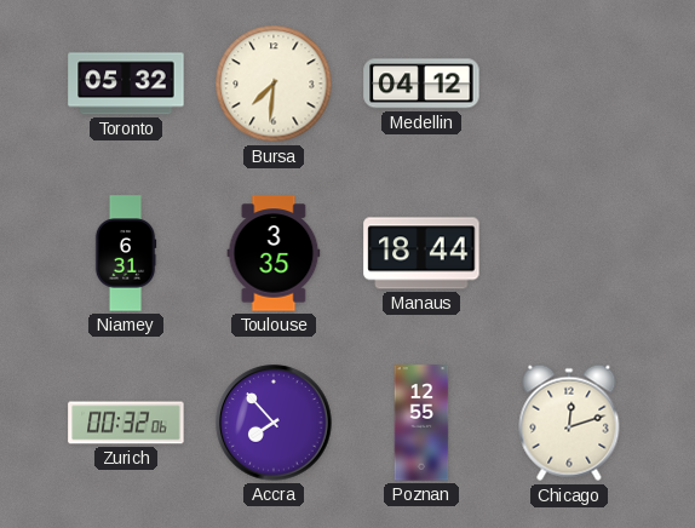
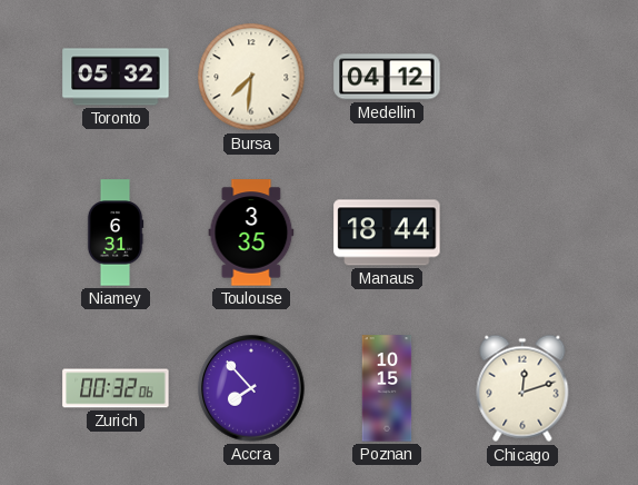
Poznan: 12:55 -> 10:15
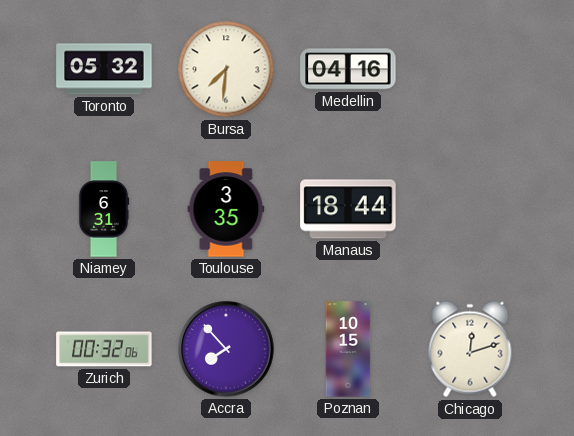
Medellin: 04:12 -> 04:16
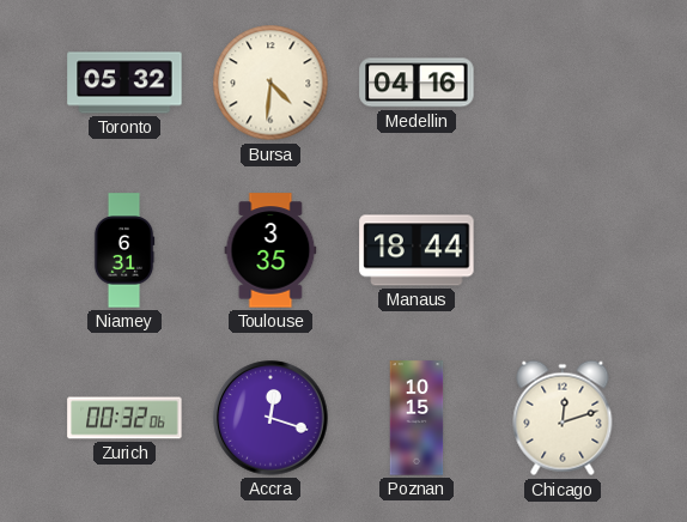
Bursa: 7:31 -> 4:31
Accra: 7:53 -> 12:18
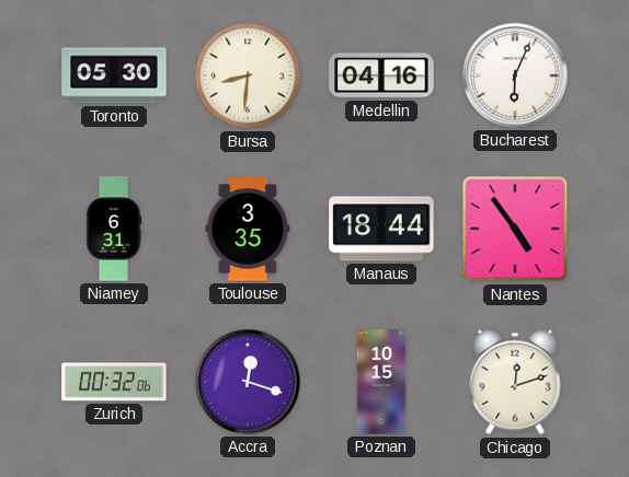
Toronto: 05:32 -> 05:30
Bursa: 4:31 -> 8:31
Bucharest: none -> 6:04
Nantes: none -> 4:54
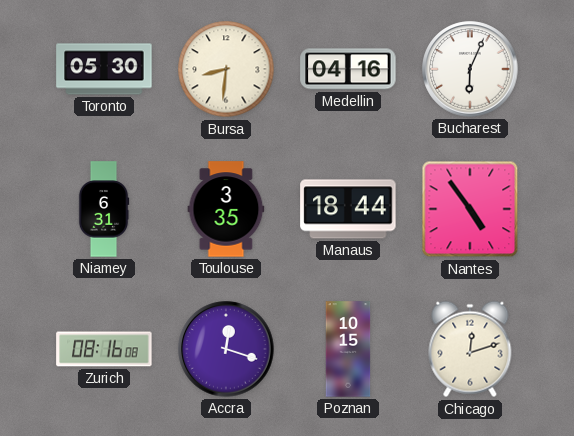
Zurich: 00:32 -> 08:16
